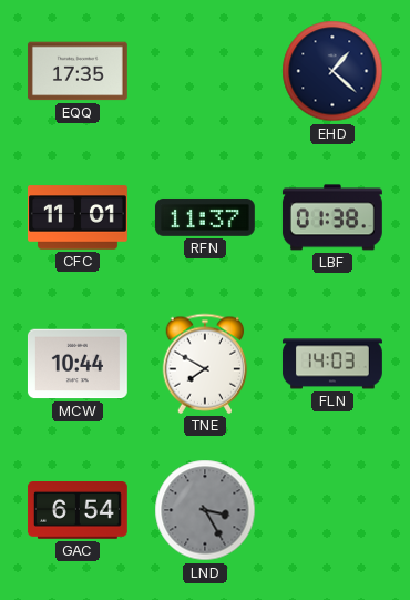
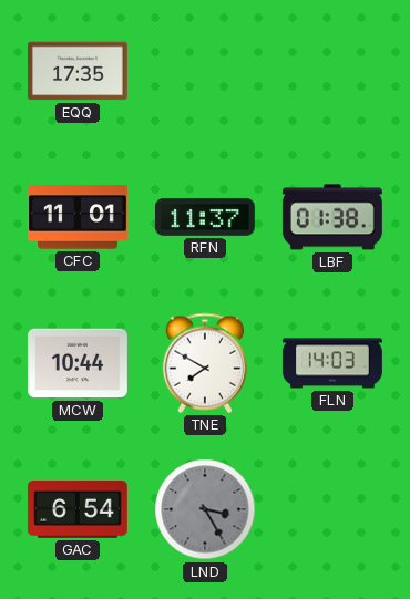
EHD: 1:22 -> none
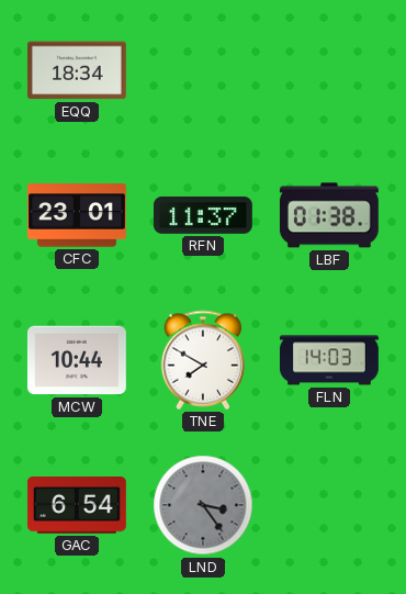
EQQ: 17:35 -> 18:34
CFC: 11:01 -> 23:01
LND: 3:25 -> 3:24
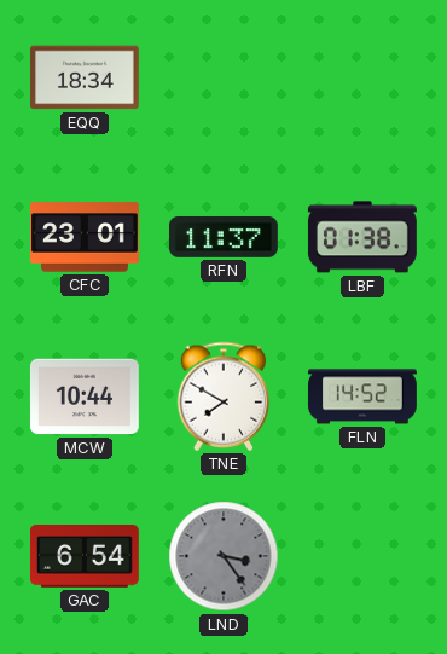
FLN: 14:03 -> 14:52
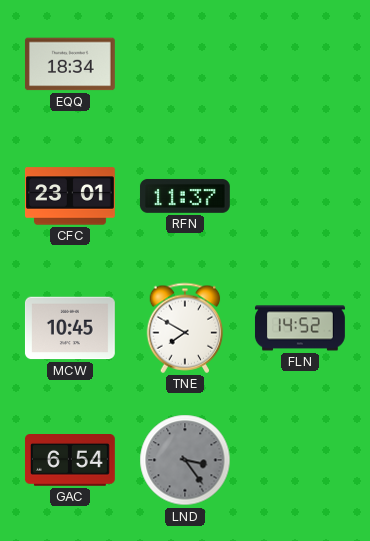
LBF: 01:38 -> none
MCW: 10:44 -> 10:45
